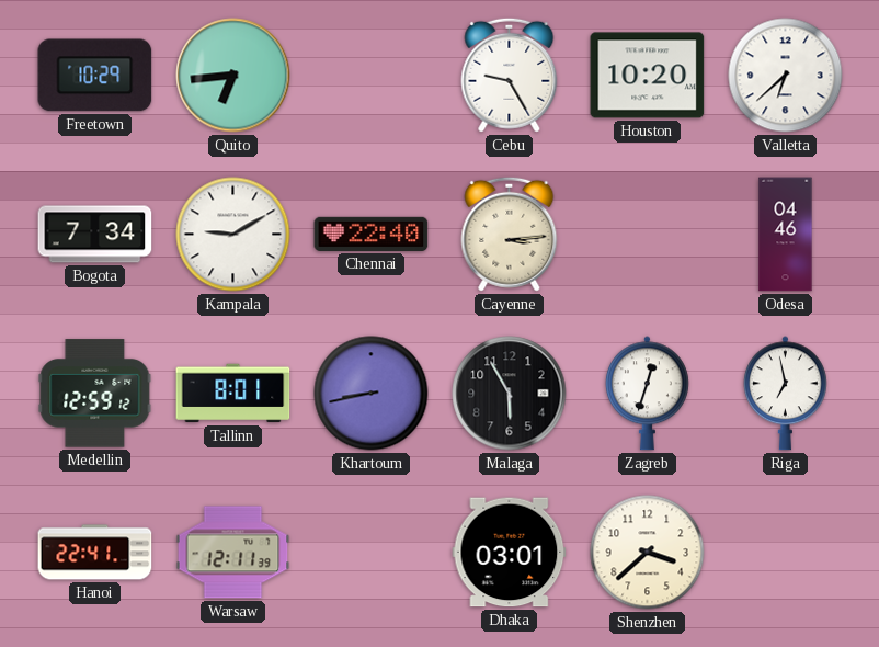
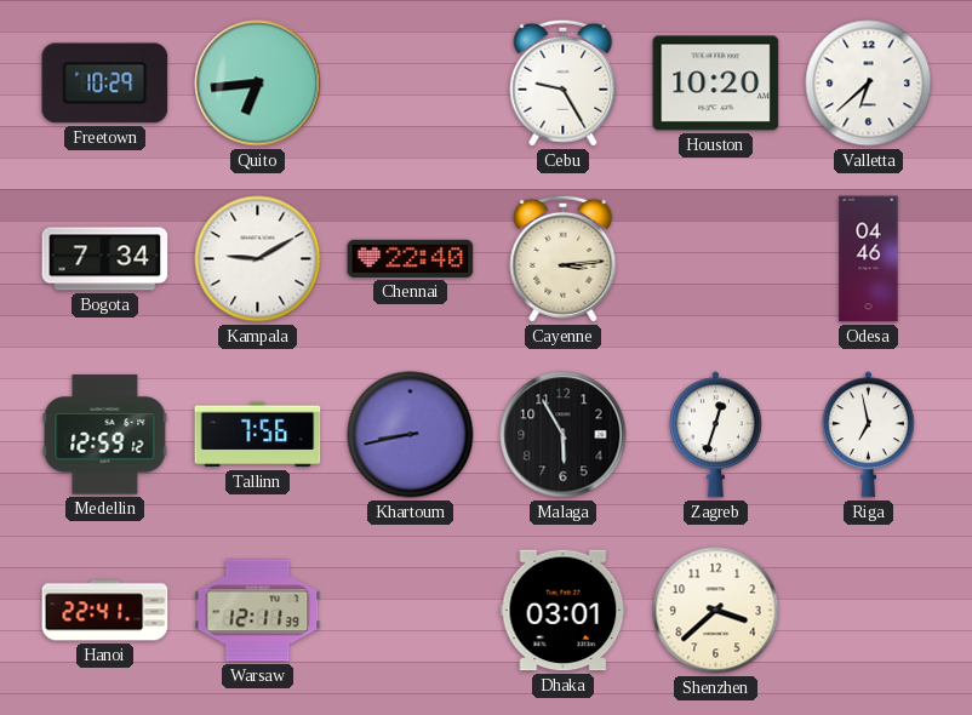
Tallinn: 8:01 -> 7:56
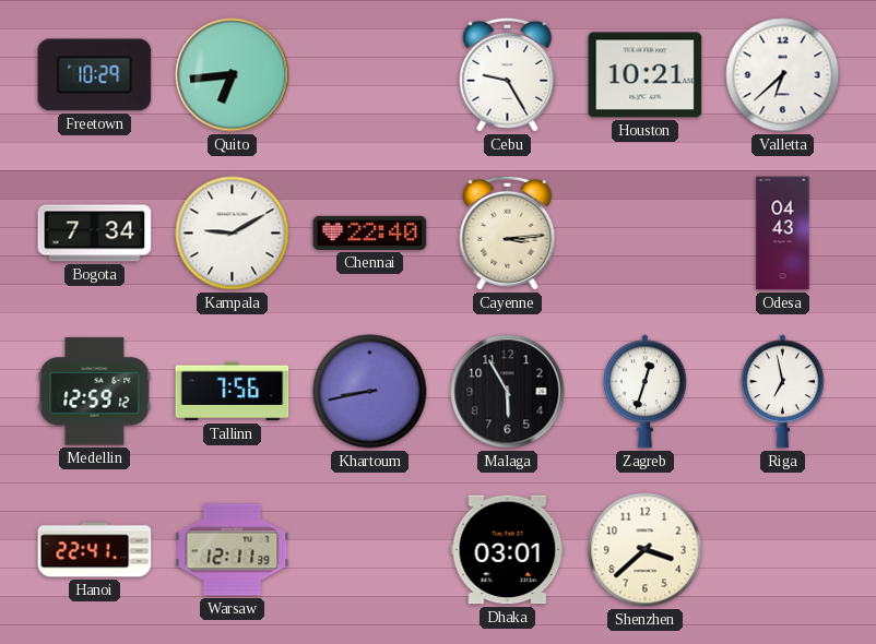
Houston: 10:20 -> 10:21
Odesa: 04:46 -> 04:43
